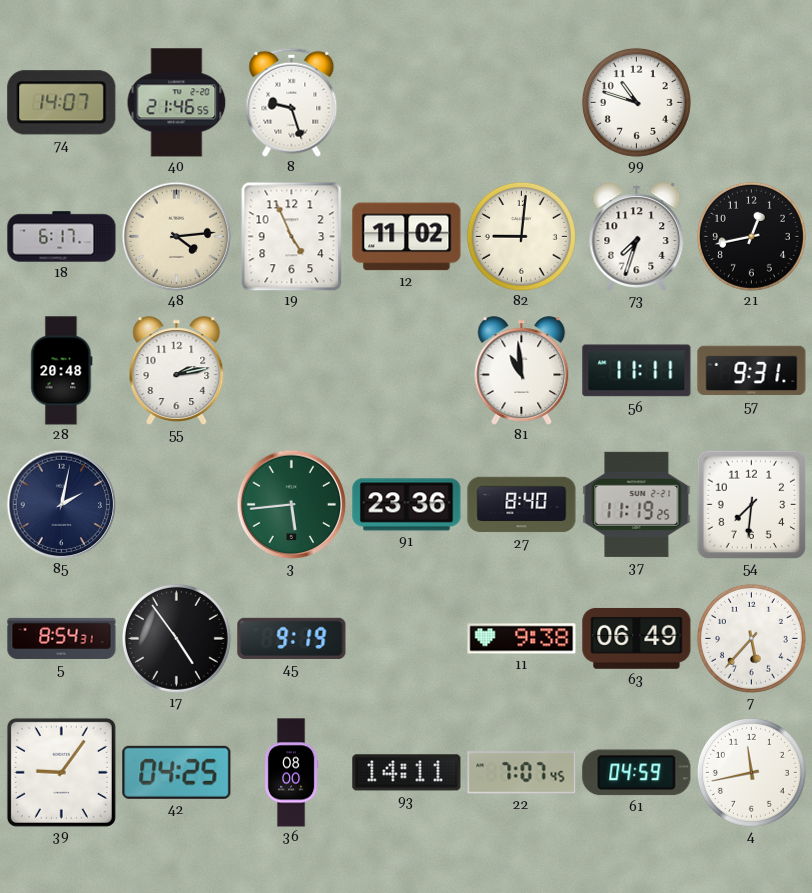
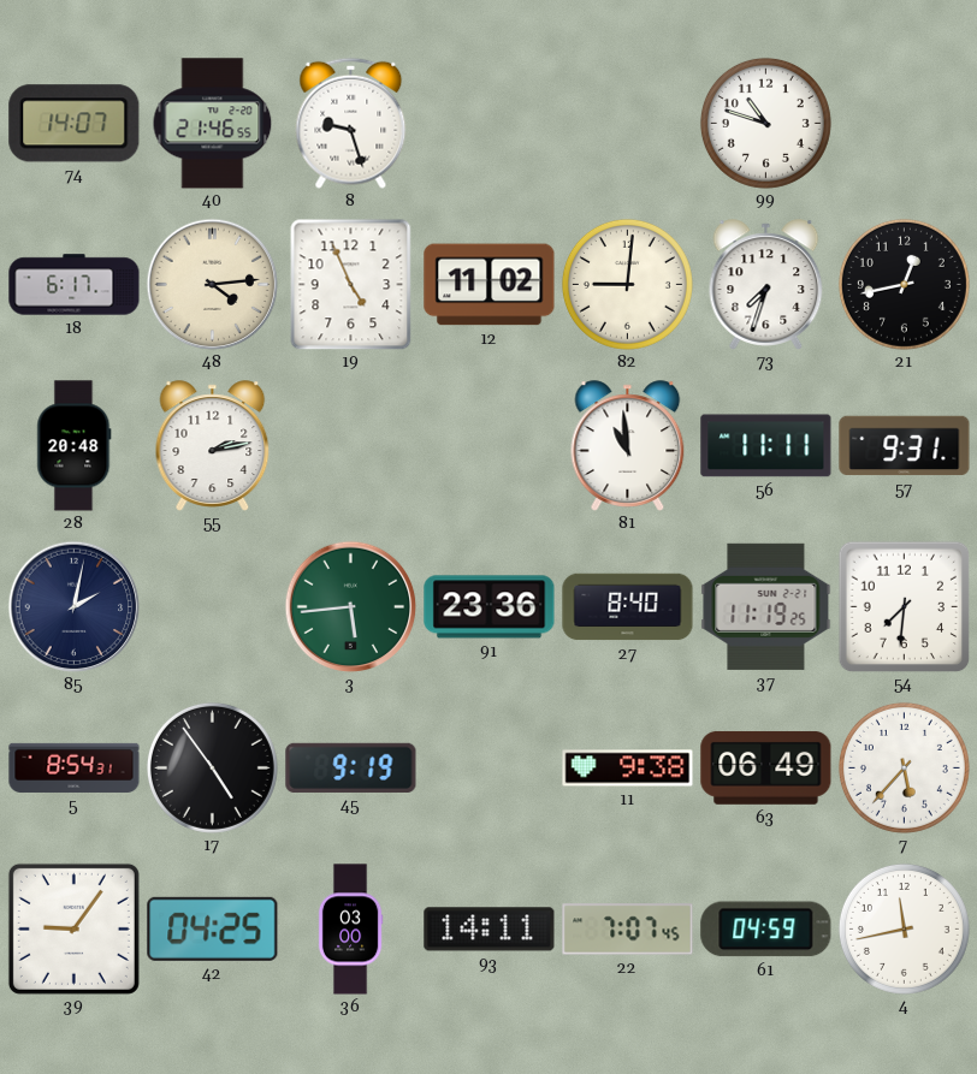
36: 08:00 -> 03:00
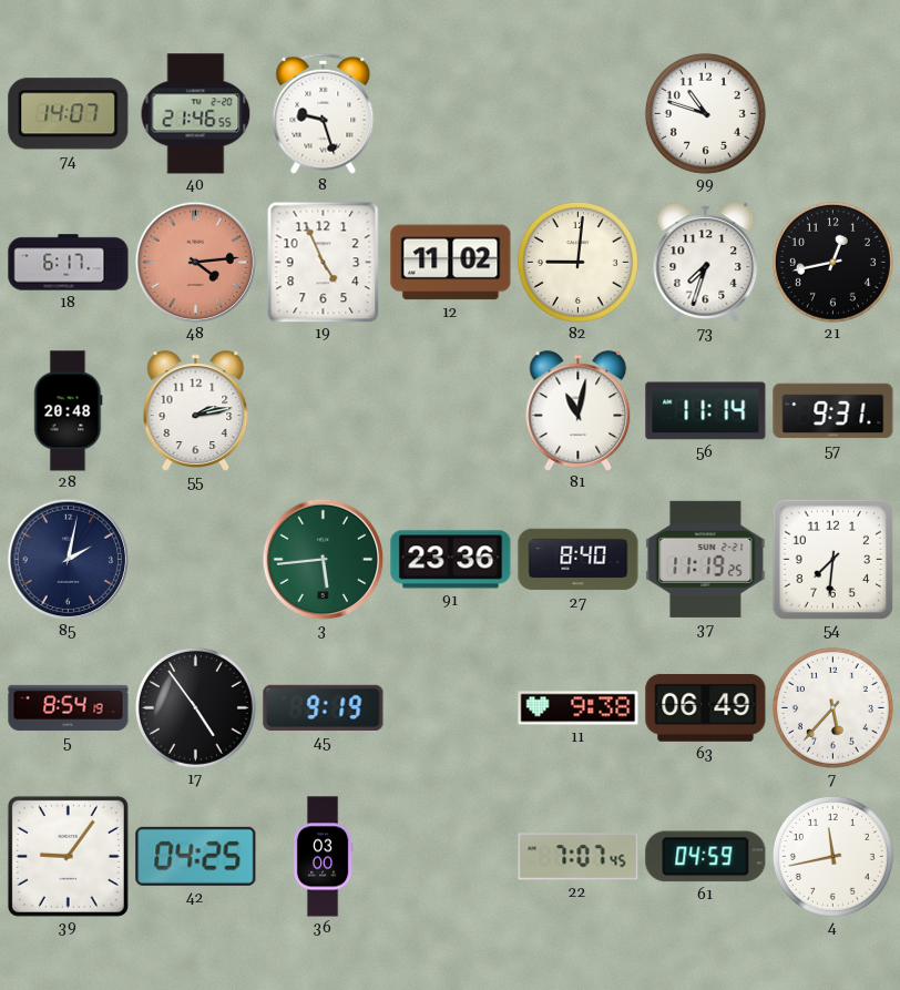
48 dial: cream -> salmon
81: 10:59 -> 11:02
56: 11:11 -> 11:14
5: 8:54:31 -> 8:54:19
93: 14:11 -> none
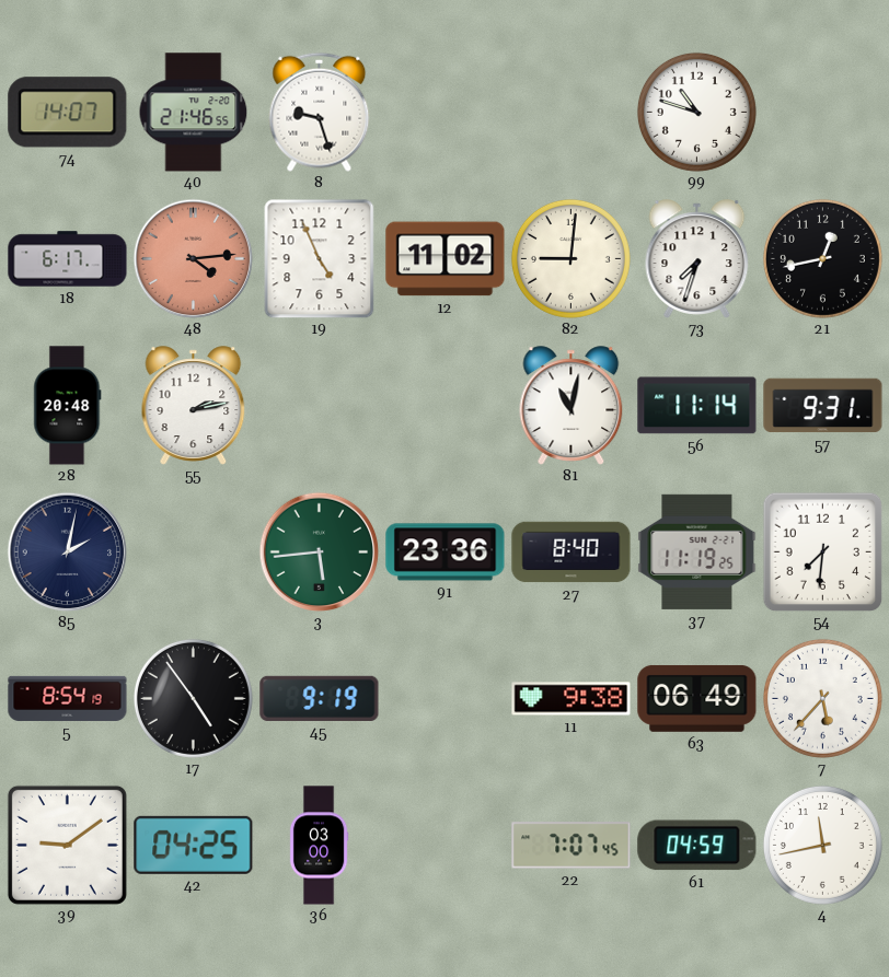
39: 9:06 -> 9:09
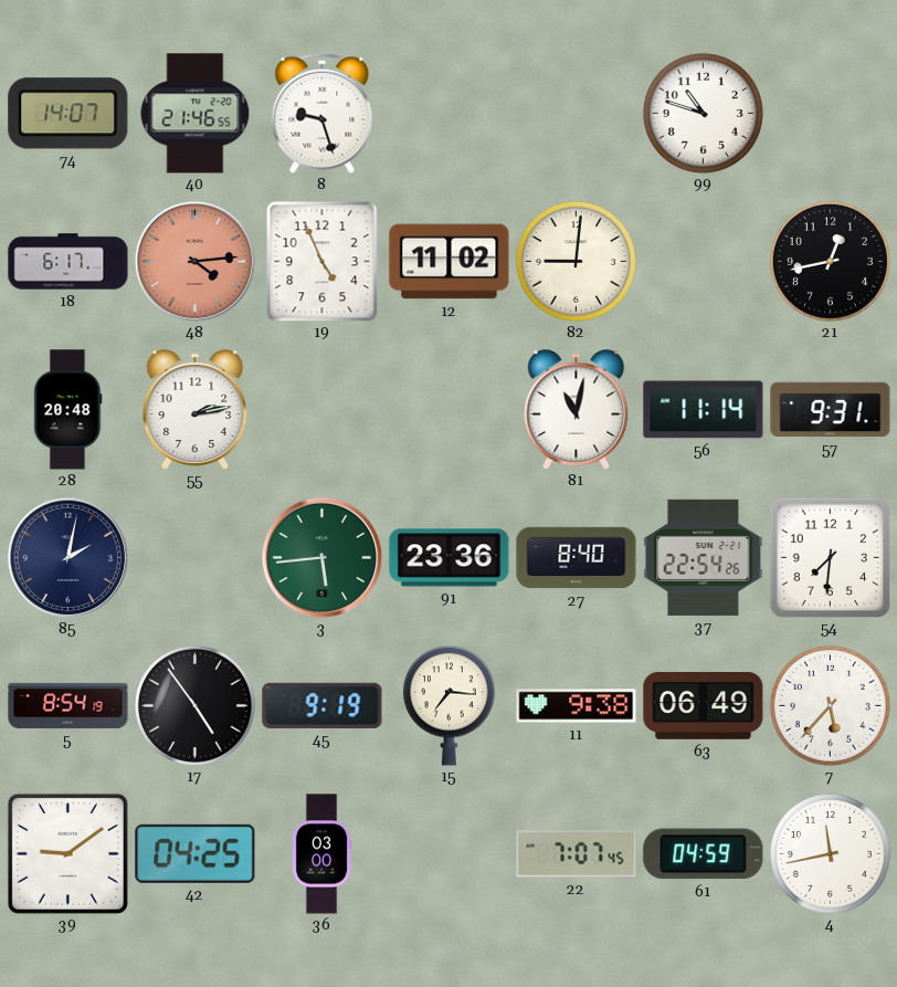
73: 7:33 -> none
37: 11:19 -> 22:54
15: none -> 7:16
